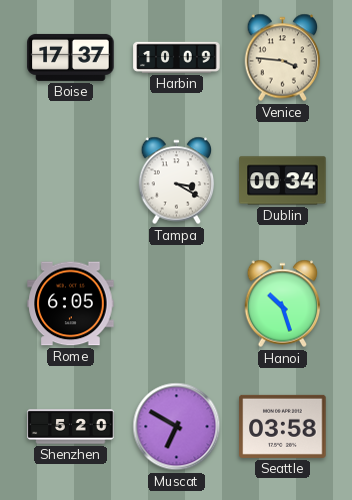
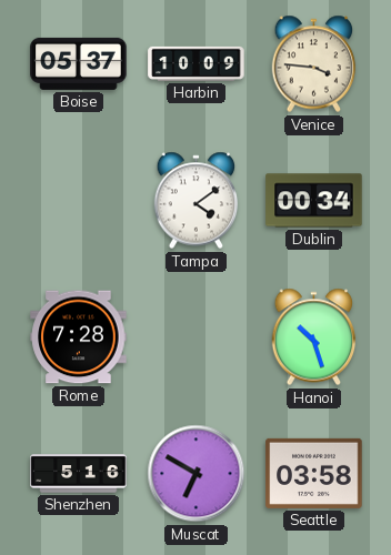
Boise: 17:37 -> 05:37
Tampa: 3:20 -> 4:09
Rome: 6:05 -> 7:28
Shenzhen: 5:20 -> 5:16
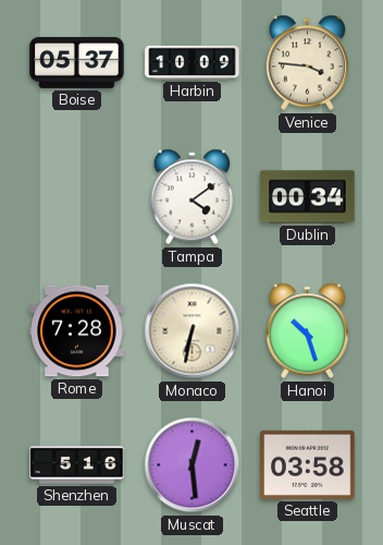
Monaco: none -> 6:32
Muscat: 6:50 -> 12:29
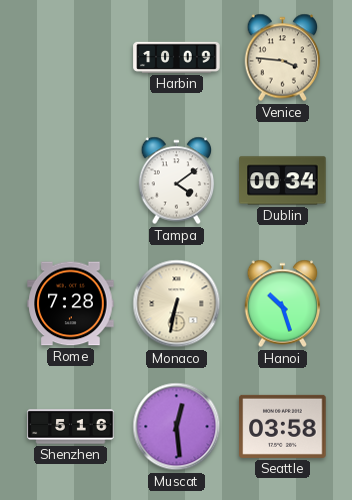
Boise: 05:37 -> none
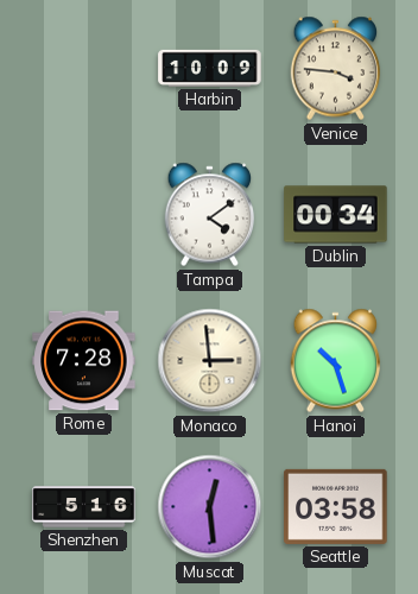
Monaco: 6:32 -> 2:59
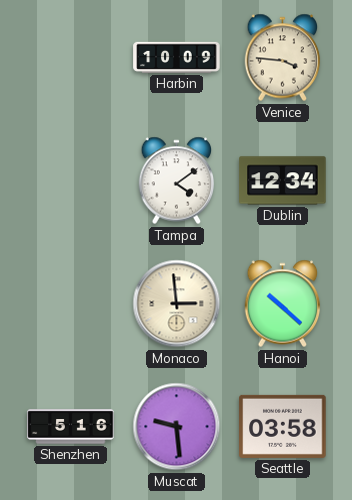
Dublin: 00:34 -> 12:34
Rome: 7:28 -> none
Hanoi: 10:27 -> 10:22
Muscat: 12:29 -> 9:29
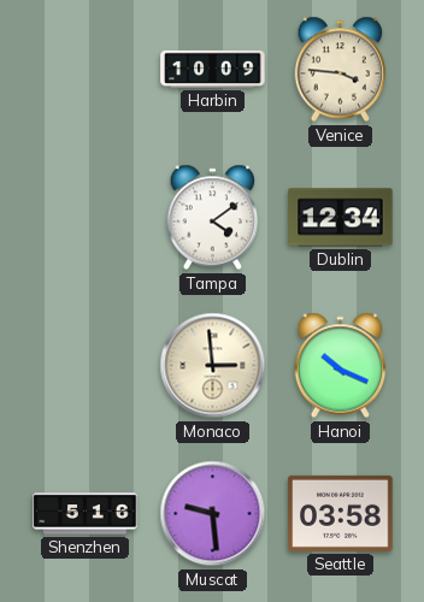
Hanoi: 10:22 -> 10:19
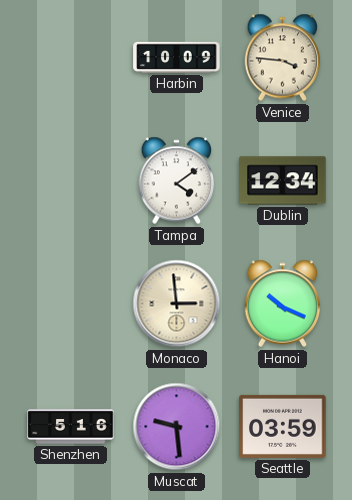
Seattle: 03:58 -> 03:59
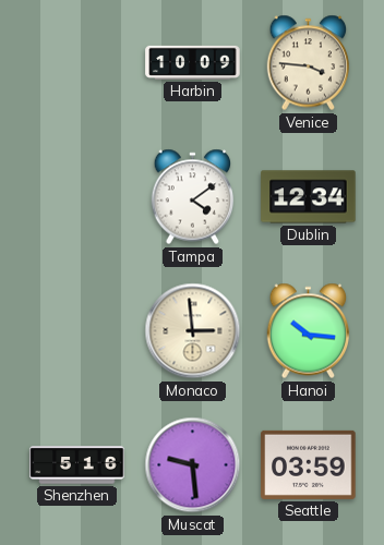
Hanoi: 10:19 -> 10:16
